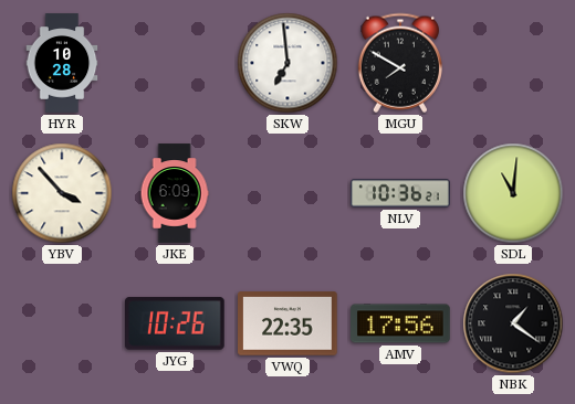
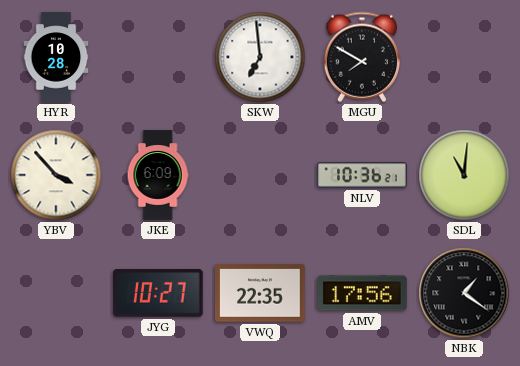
JYG: 10:26 -> 10:27
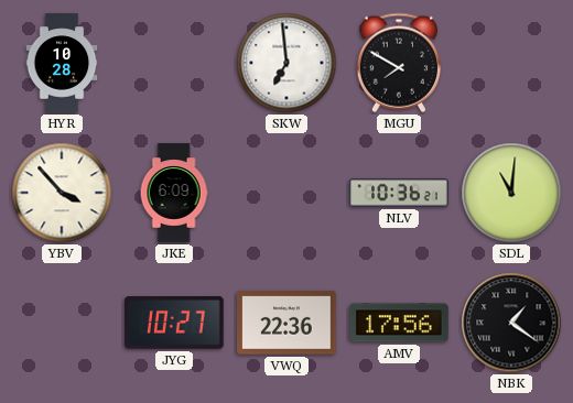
VWQ: 22:35 -> 22:36
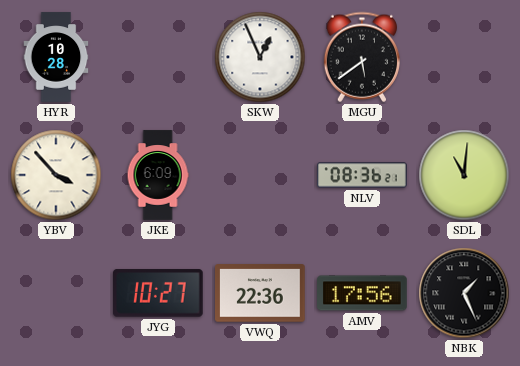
SKW: 6:59 -> 12:56
MGU: 7:50 -> 5:39
NLV: 10:36 -> 08:36
NBK: 1:21 -> 1:26
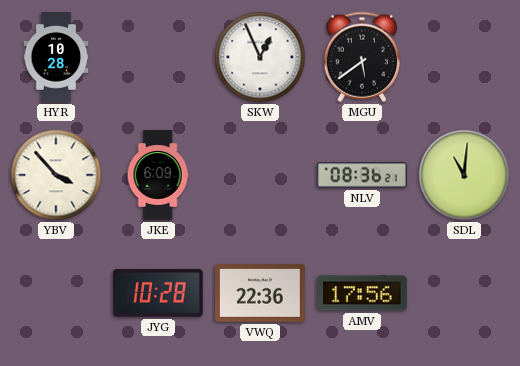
JYG: 10:27 -> 10:28
NBK: 1:26 -> none
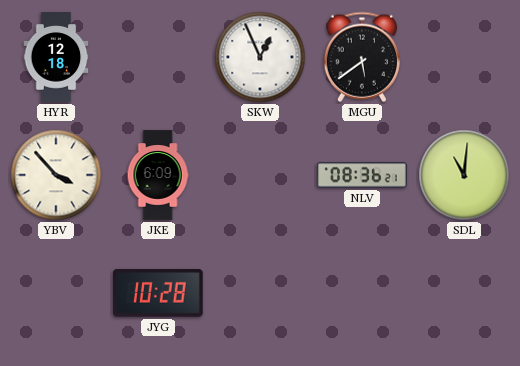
HYR: 10:28 -> 12:18
VWQ: 22:36 -> none
AMV: 17:56 -> none
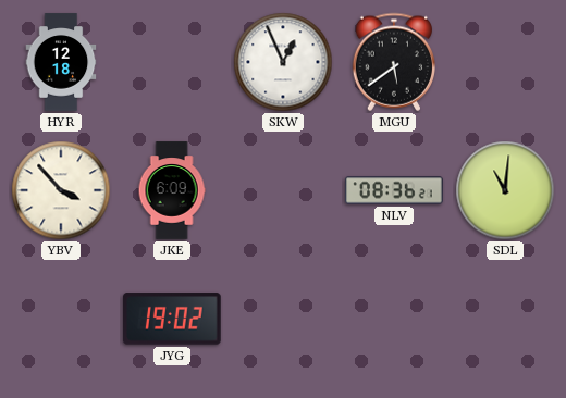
JYG: 10:28 -> 19:02
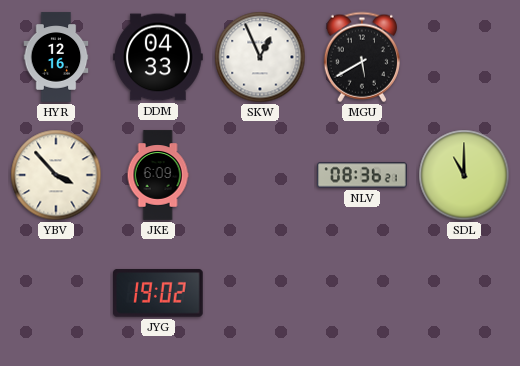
HYR: 12:18 -> 12:16
DDM: none -> 04:33
MGU: 5:39 -> 5:40
SDL: 11:01 -> 11:00
